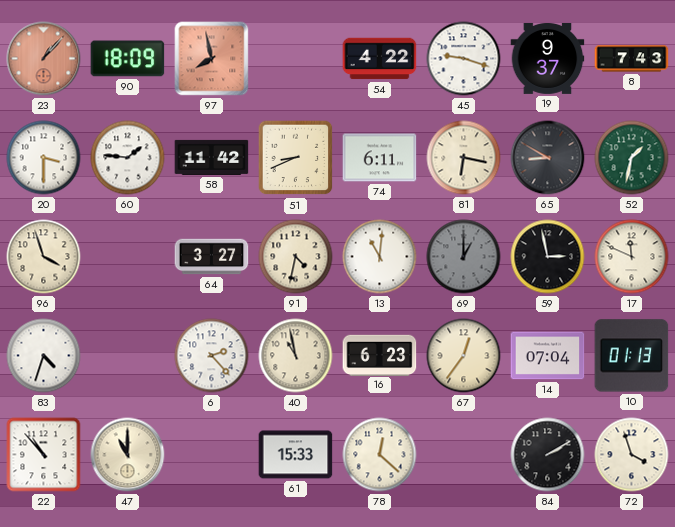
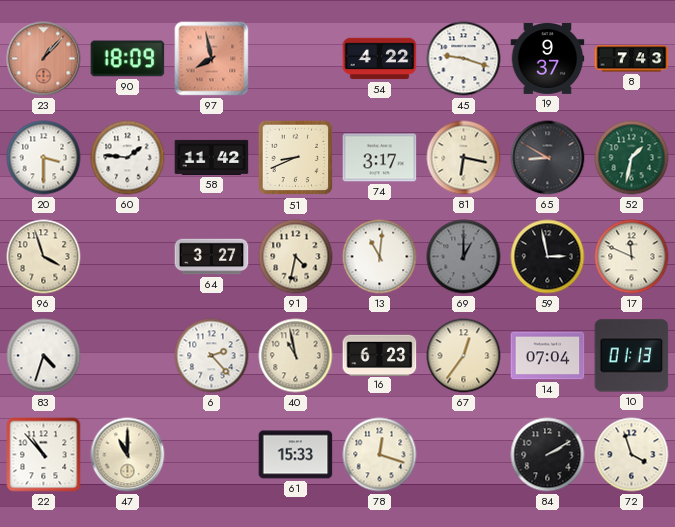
74: 6:11 -> 3:17
78: 12:22 -> 12:18
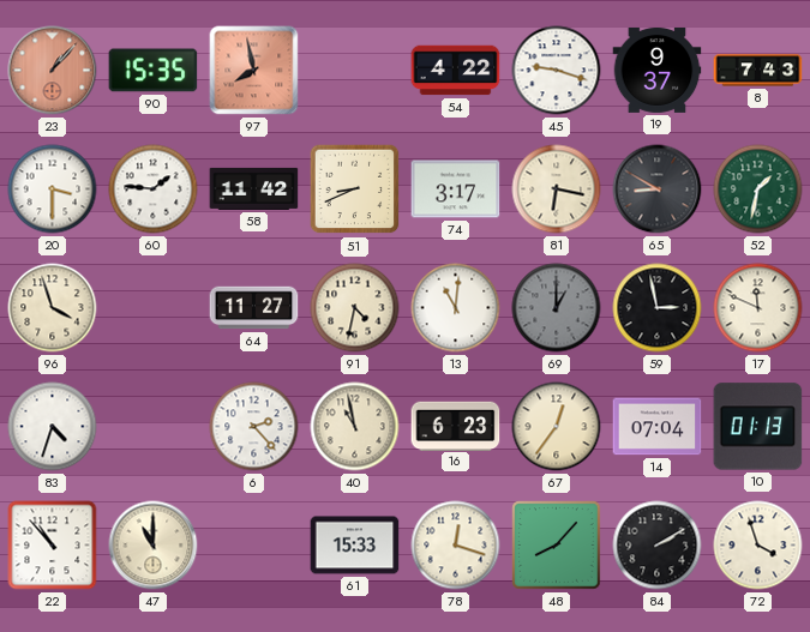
90: 18:09 -> 15:35
64: 3:27 -> 11:27
48: none -> 8:07
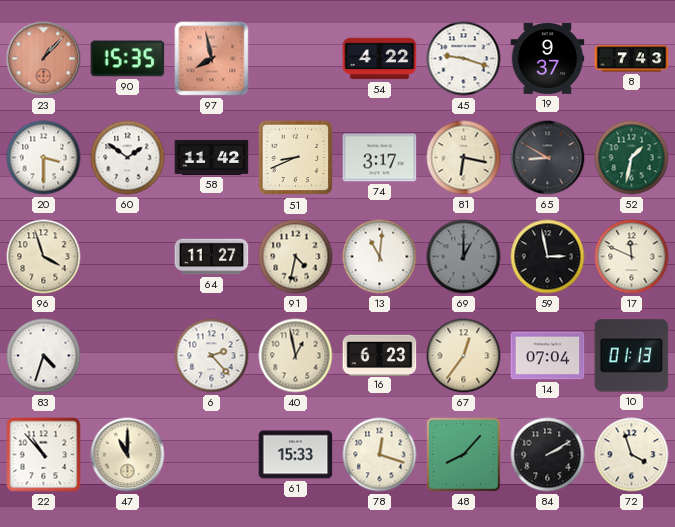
60: 1:46 -> 1:51
40: 10:58 -> 12:58
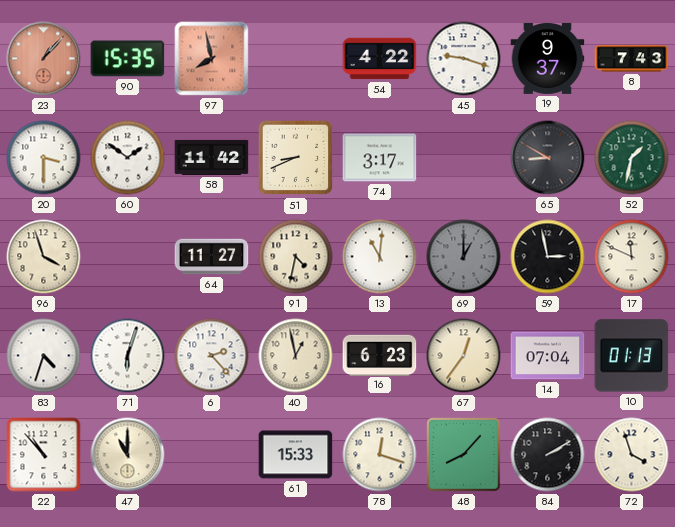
81: 6:17 -> none
71: none -> 6:03
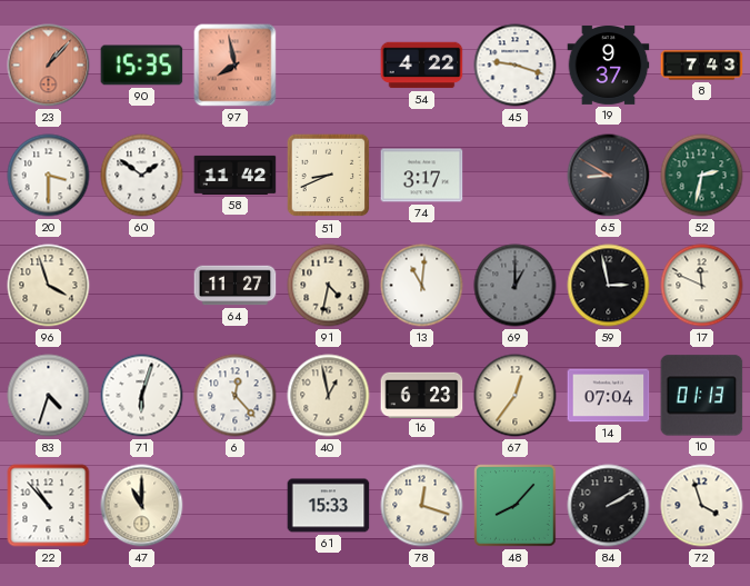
52: 1:32 -> 2:32
6: 2:23 -> 12:23
